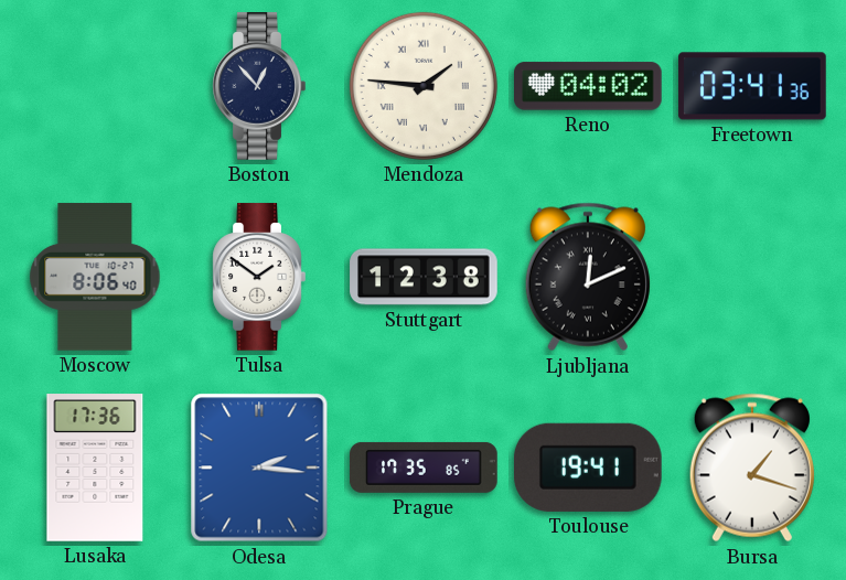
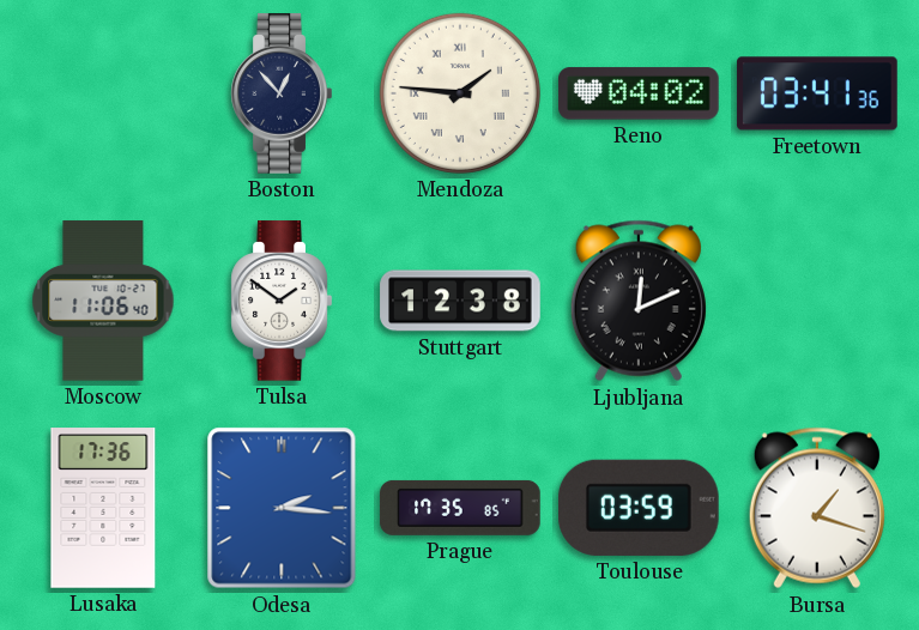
Moscow: 8:06 -> 11:06
Toulouse: 19:41 -> 03:59
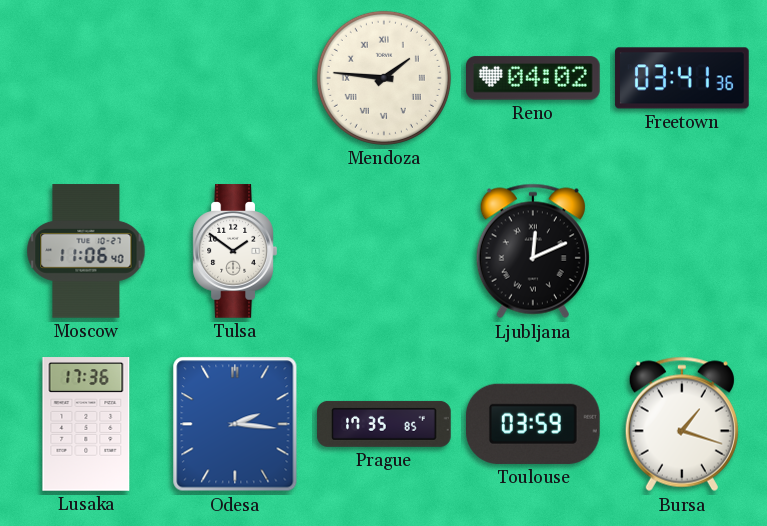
Boston: 12:53 -> none
Stuttgart: 12:38 -> none
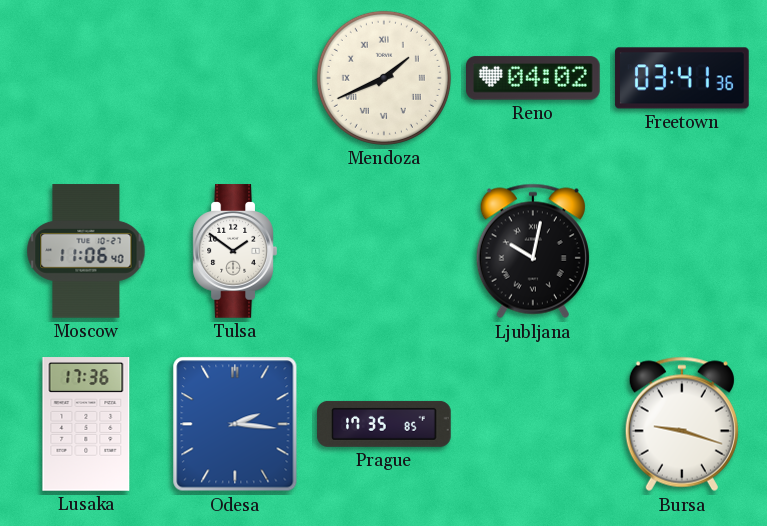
Mendoza: 1:46 -> 1:41
Ljubljana: 12:11 -> 10:02
Toulouse: 03:59 -> none
Bursa: 1:18 -> 9:18
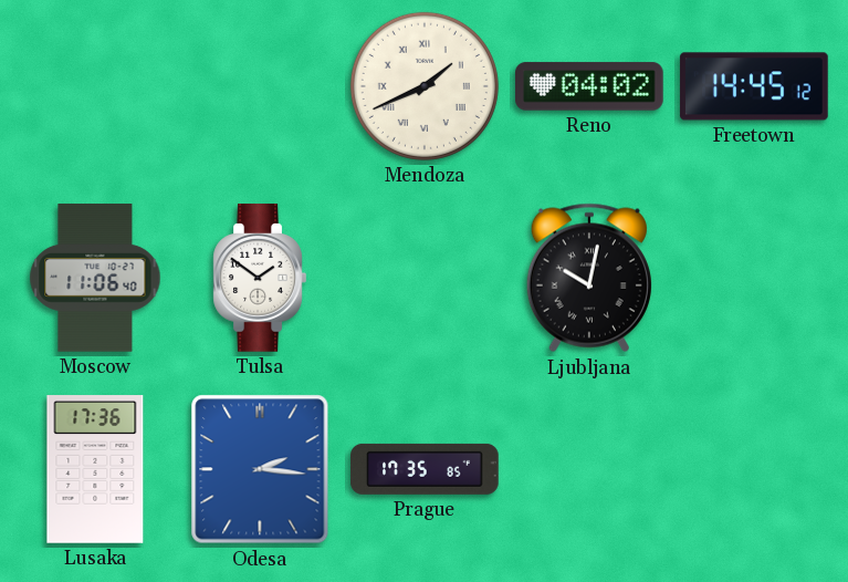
Freetown: 03:41 -> 14:45
Bursa: 9:18 -> none
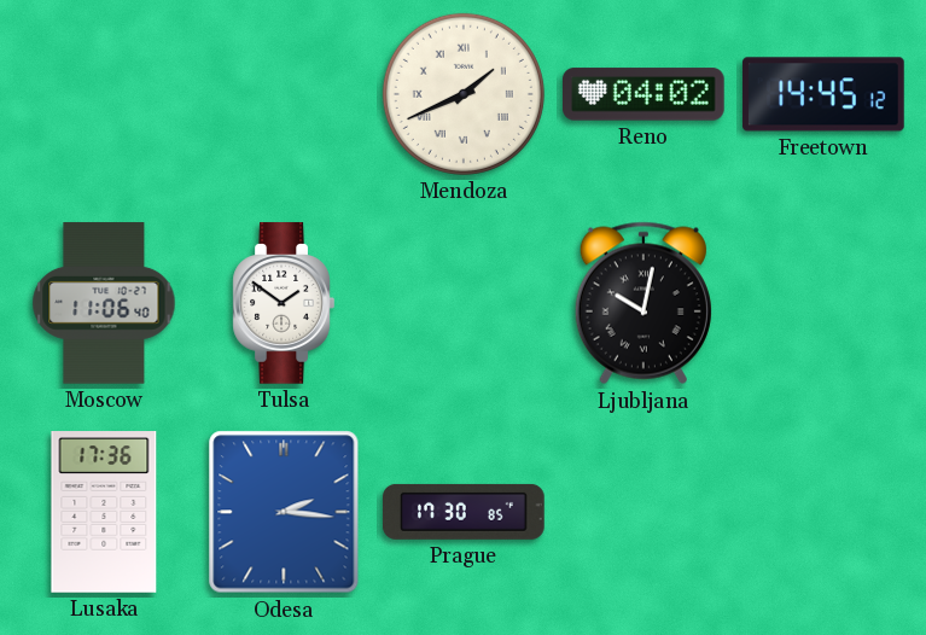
Prague: 17:35 -> 17:30
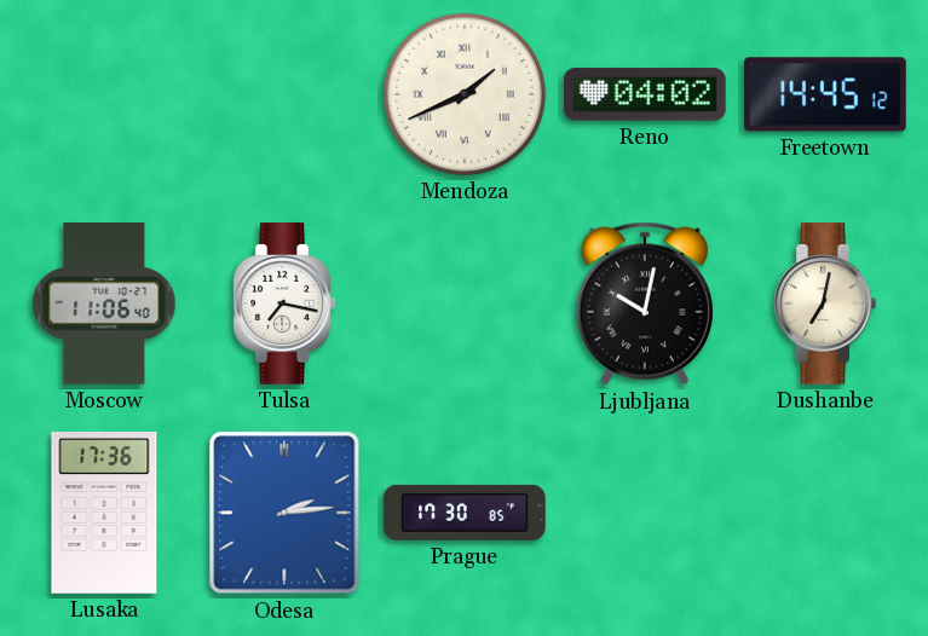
Tulsa: 1:51 -> 7:17
Dushanbe: none -> 7:02
Odesa: 2:16 -> 2:14
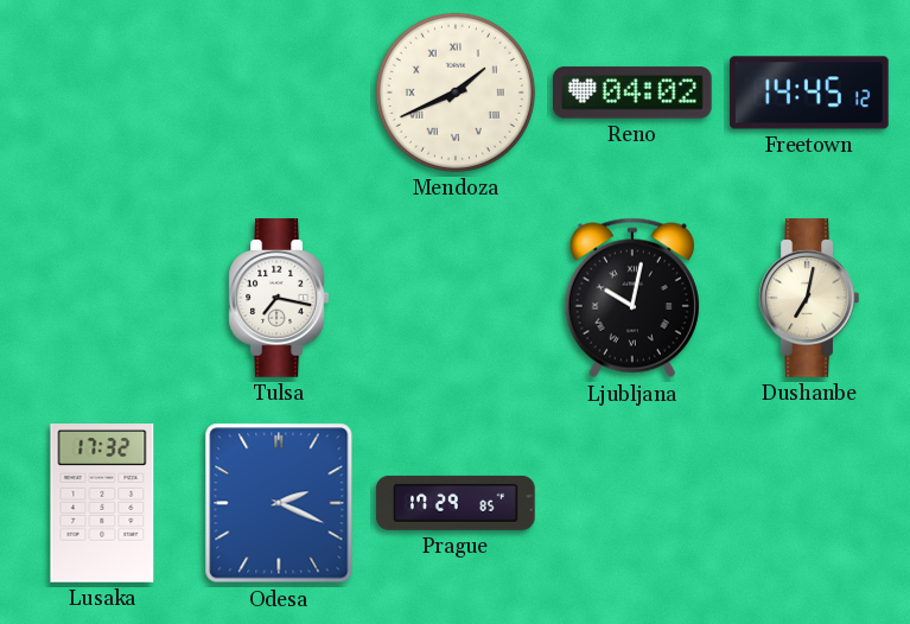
Moscow: 11:06 -> none
Lusaka: 17:36 -> 17:32
Odesa: 2:14 -> 2:19
Prague: 17:30 -> 17:29
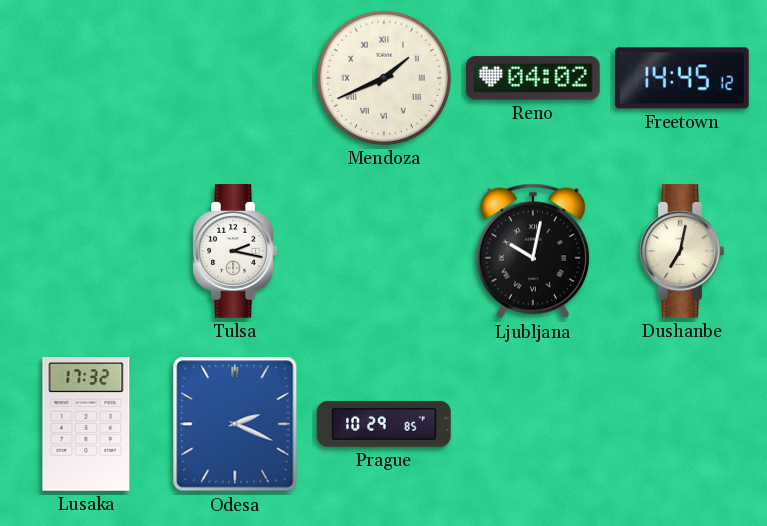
Tulsa: 7:17 -> 2:17
Prague: 17:29 -> 10:29
